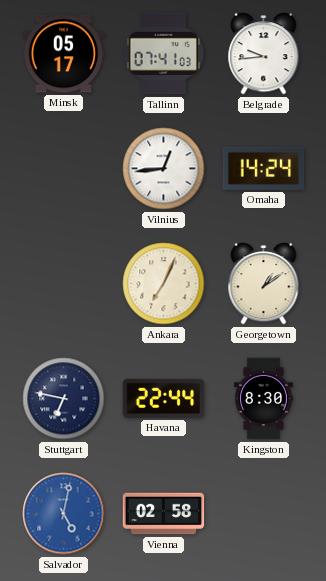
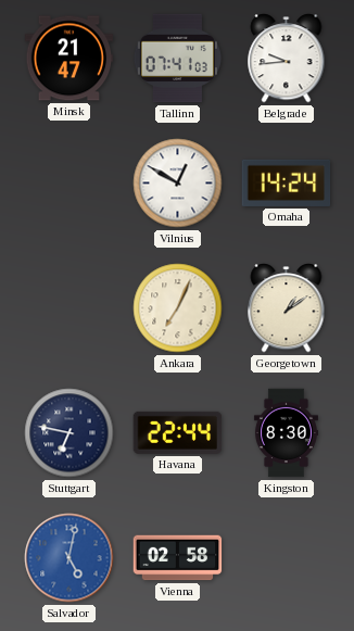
Minsk: 05:17 -> 21:47
Vilnius: 12:44 -> 12:50
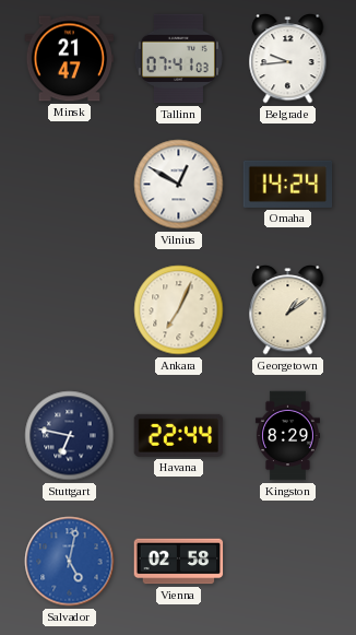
Kingston: 8:30 -> 8:29
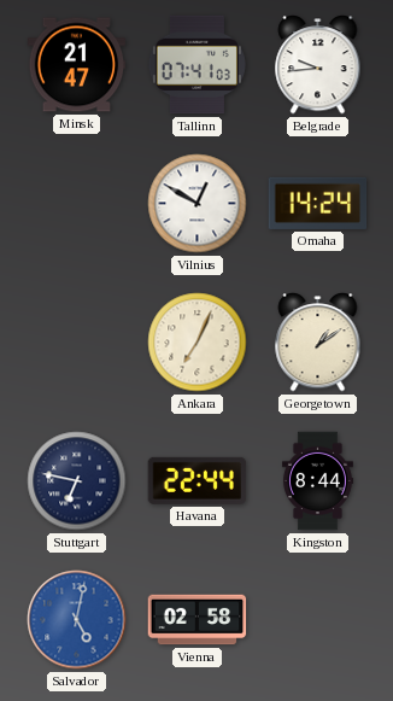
Kingston: 8:29 -> 8:44
